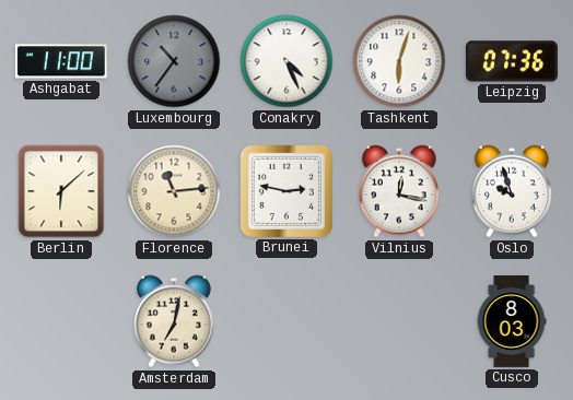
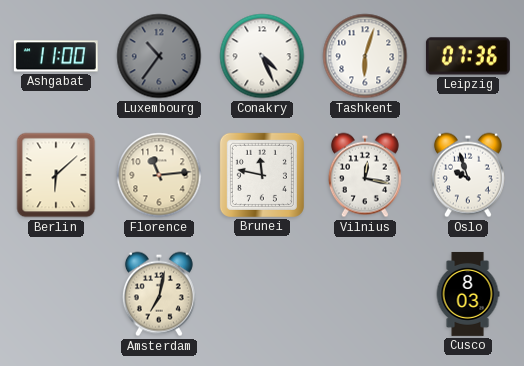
Brunei: 2:47 -> 11:47
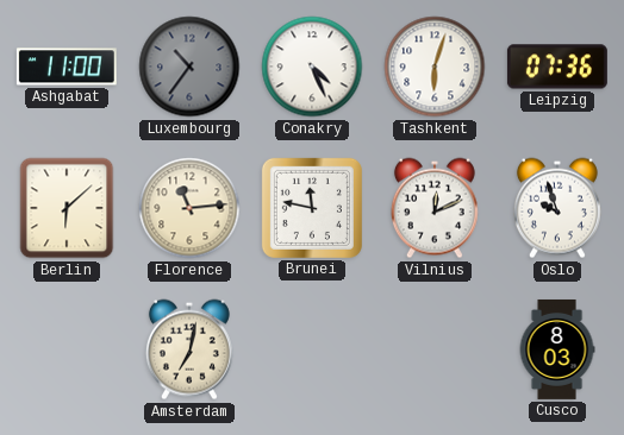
Vilnius: 12:17 -> 12:11
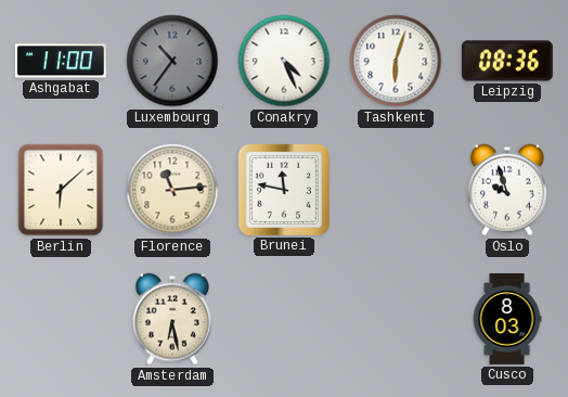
Leipzig: 07:36 -> 08:36
Vilnius: 12:11 -> none
Amsterdam: 7:02 -> 6:28
